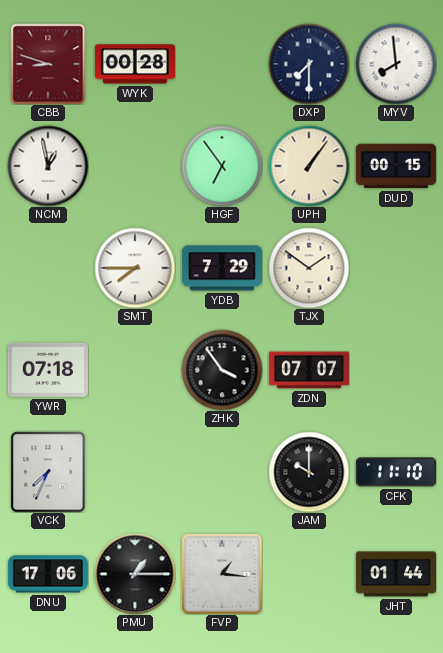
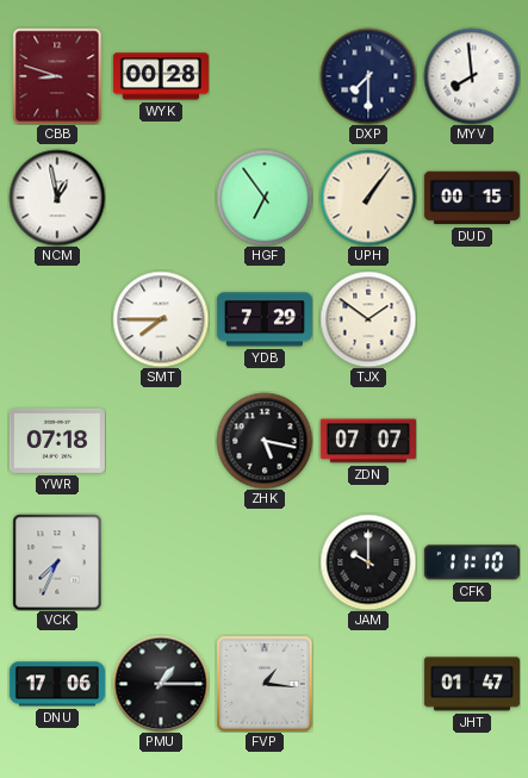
ZHK: 3:54 -> 5:17
JHT: 01:44 -> 01:47
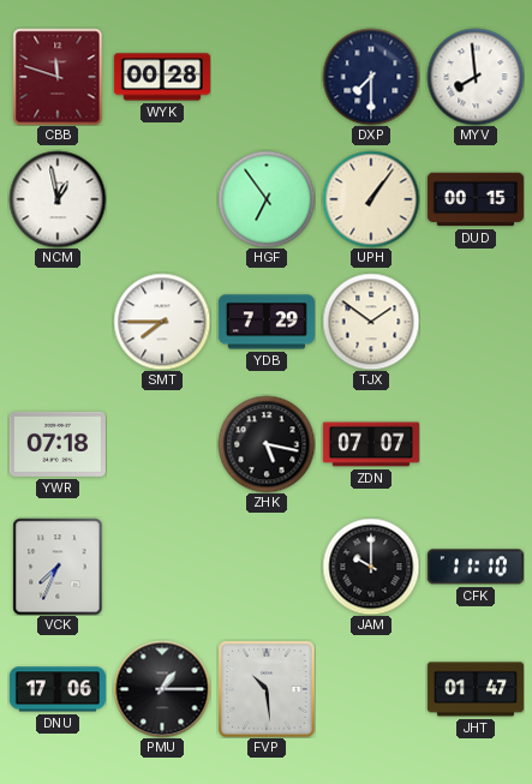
CBB: 8:48 -> 11:48
FVP: 1:16 -> 10:29
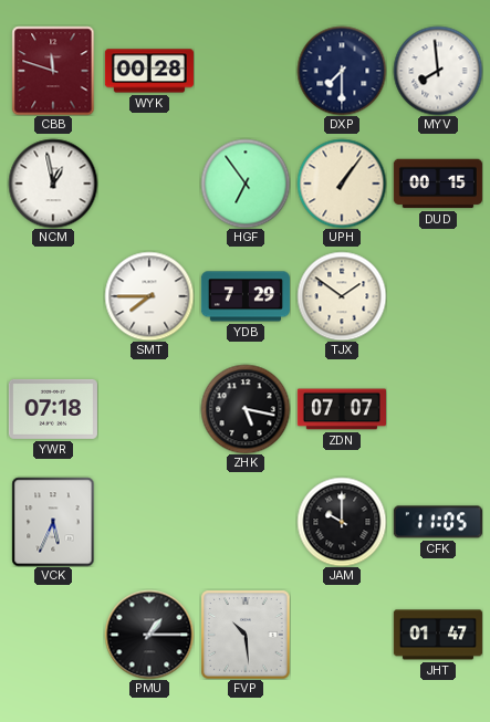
VCK: 7:34 -> 5:34
CFK: 11:10 -> 11:05
DNU: 17:06 -> none
